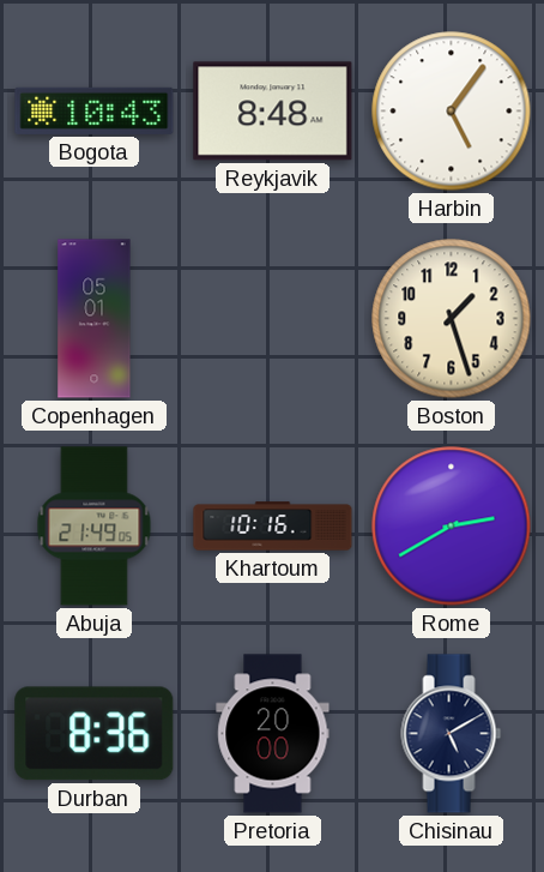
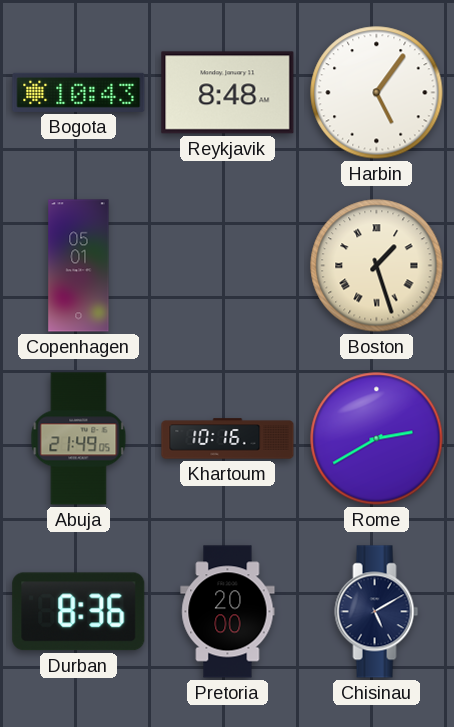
Boston numerals: Arabic -> Roman
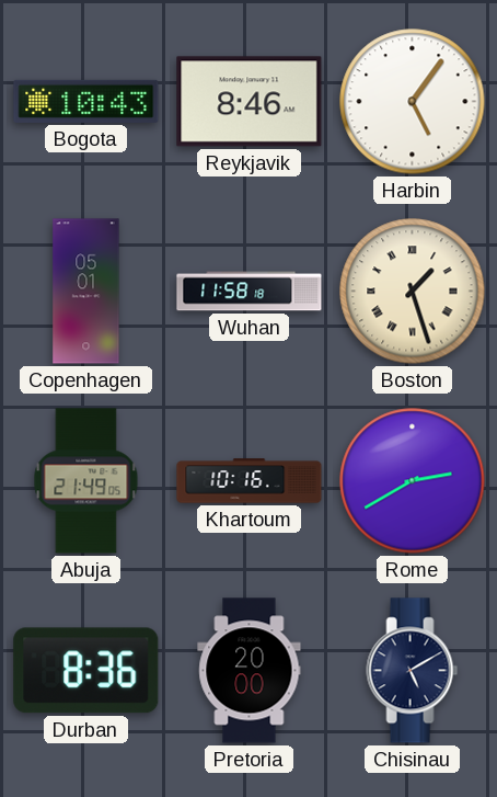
Reykjavik: 8:48 -> 8:46
Wuhan: none -> 11:58
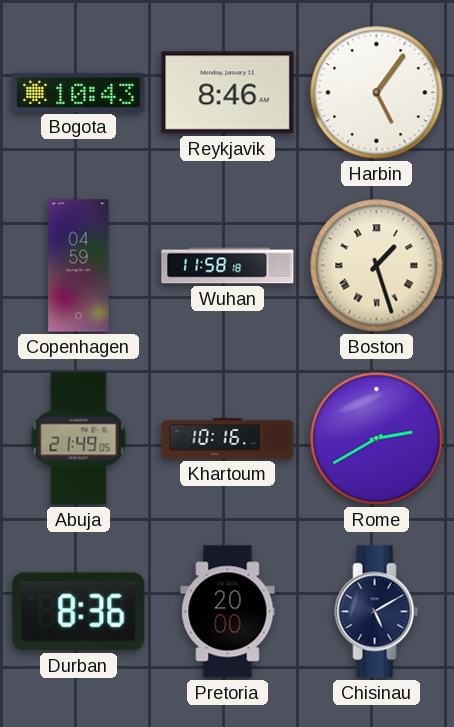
Copenhagen: 05:01 -> 04:59
